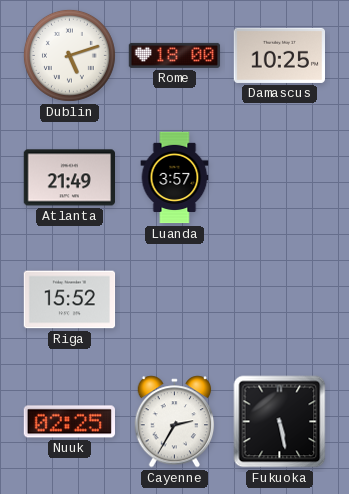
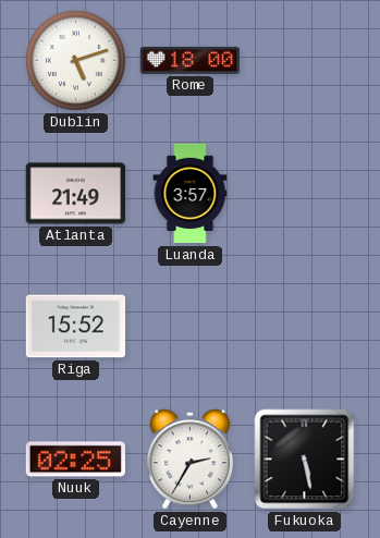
Damascus: 10:25 -> none
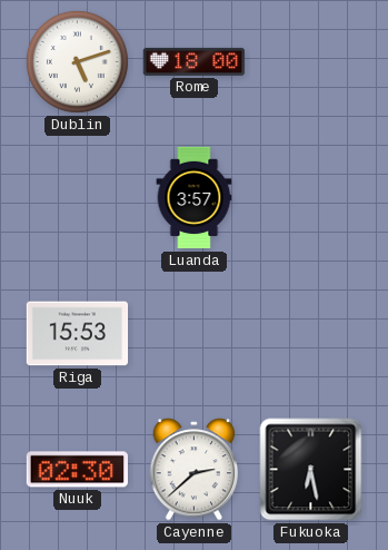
Atlanta: 21:49 -> none
Riga: 15:52 -> 15:53
Nuuk: 02:25 -> 02:30
Cayenne: 2:35 -> 2:38
Fukuoka: 5:28 -> 6:28
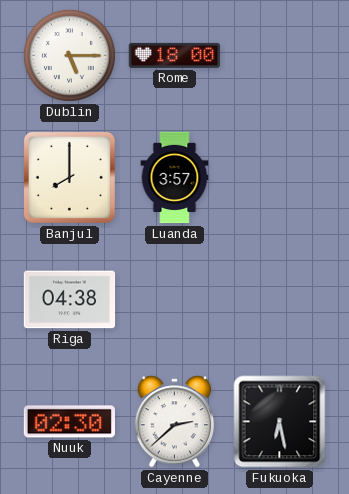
Dublin: 5:12 -> 5:15
Banjul: none -> 8:00
Riga: 15:53 -> 04:38
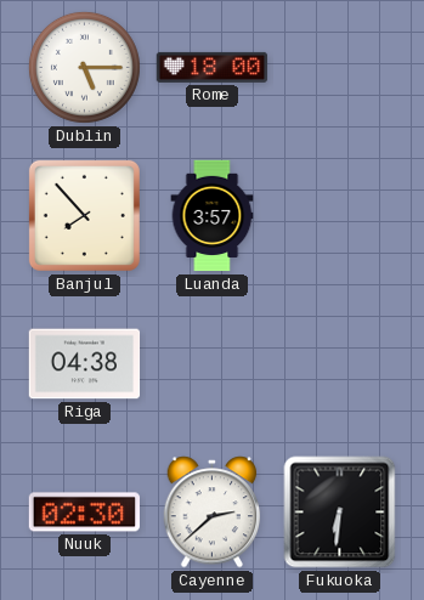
Banjul: 8:00 -> 7:53
Fukuoka: 6:28 -> 6:31
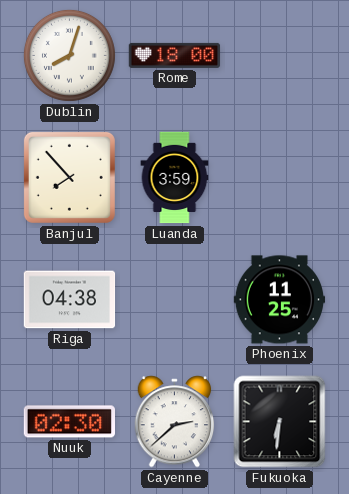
Dublin: 5:15 -> 8:03
Luanda: 3:57 -> 3:59
Phoenix: none -> 11:25
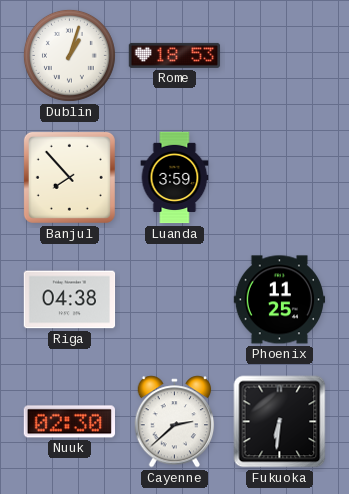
Dublin: 8:03 -> 1:03
Rome: 18:00 -> 18:53
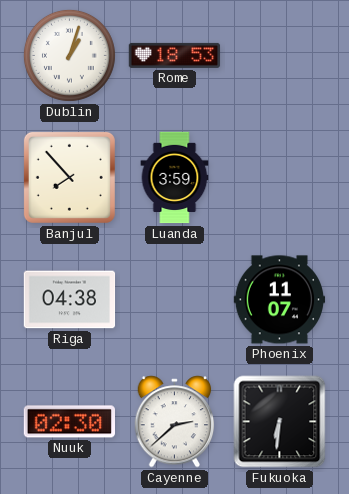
Phoenix: 11:25 -> 11:07
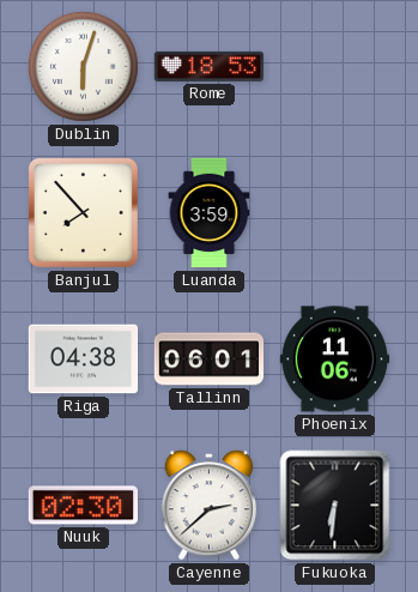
Dublin: 1:03 -> 6:03
Tallinn: none -> 06:01
Phoenix: 11:07 -> 11:06
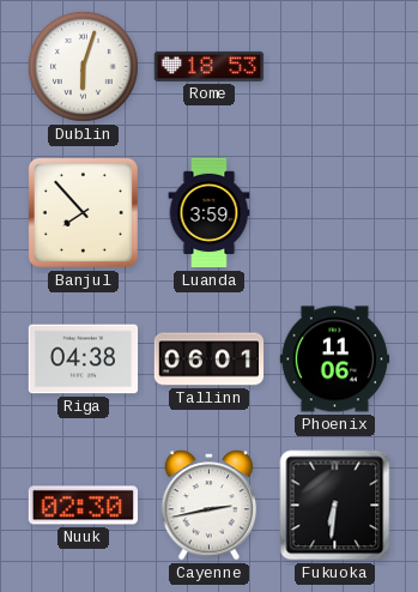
Cayenne: 2:38 -> 2:43
